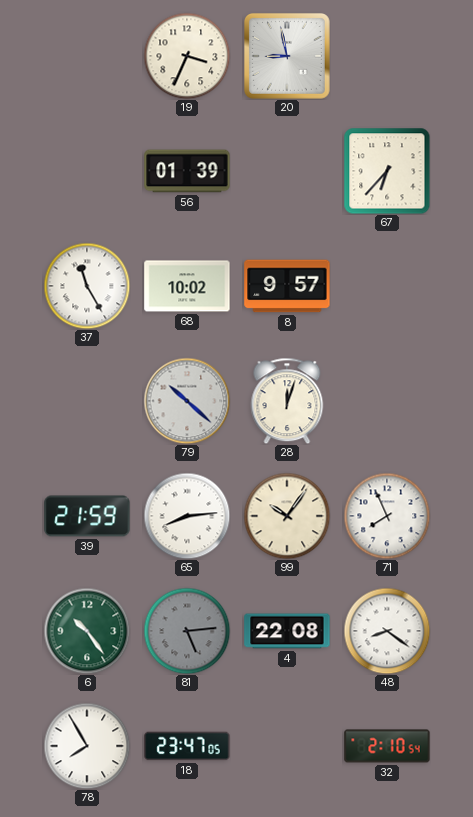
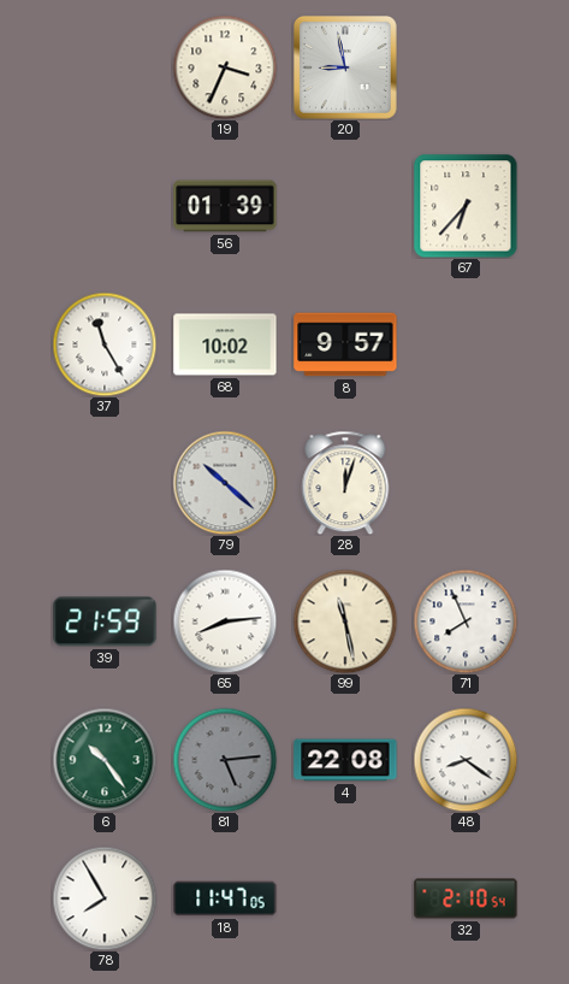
99: 10:06 -> 11:28
18: 23:47 -> 11:47
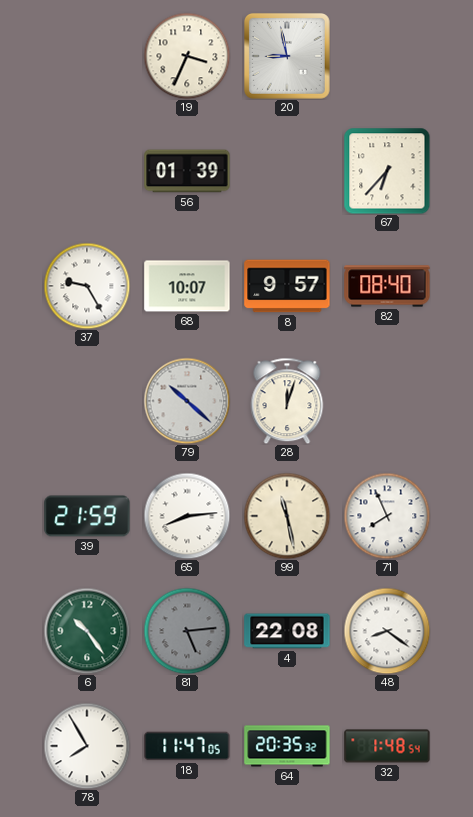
37: 11:25 -> 9:25
68: 10:02 -> 10:07
82: none -> 08:40
64: none -> 20:35
32: 2:10 -> 1:48
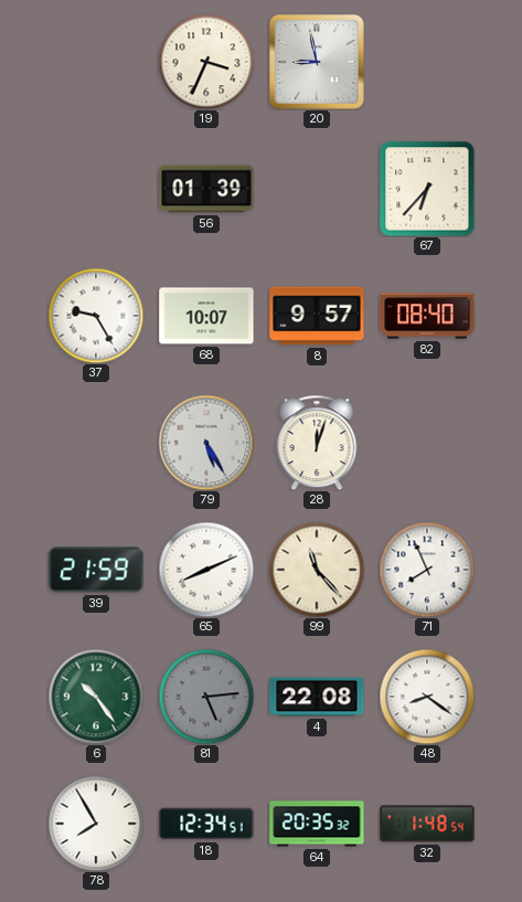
79: 10:22 -> 5:25
65: 8:14 -> 8:11
99: 11:28 -> 11:23
18: 11:47 -> 12:34
